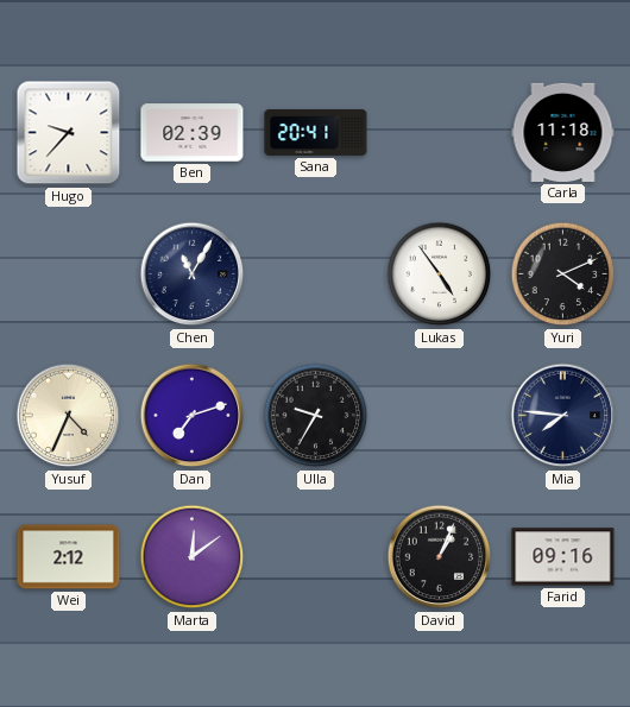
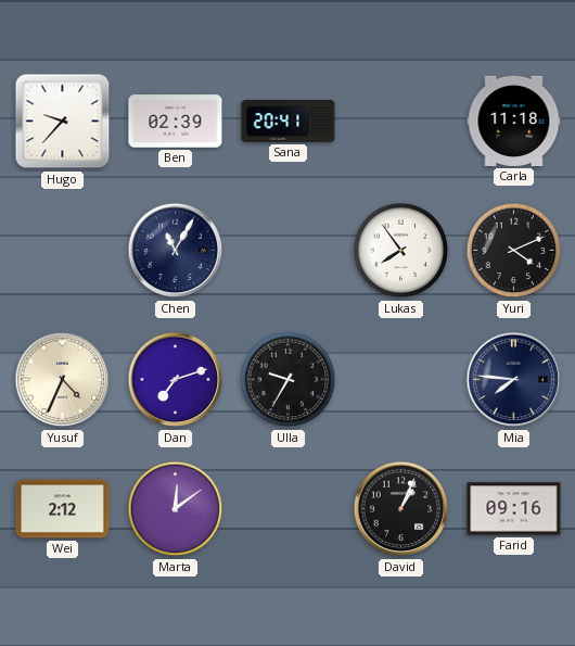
Lukas: 4:54 -> 7:54
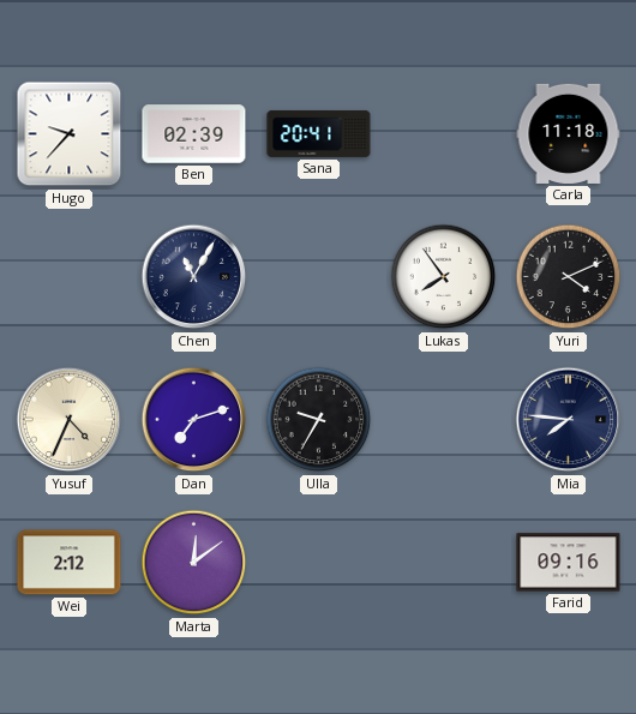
David: 1:04 -> none
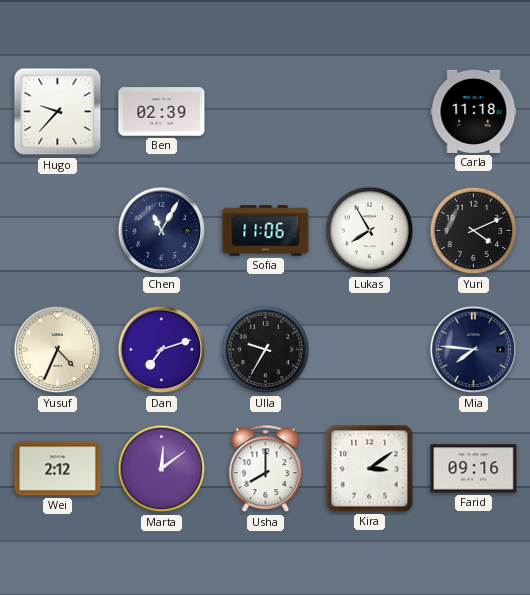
Sana: 20:41 -> none
Sofia: none -> 11:06
Lukas: 7:54 -> 7:55
Usha: none -> 8:00
Kira: none -> 3:09
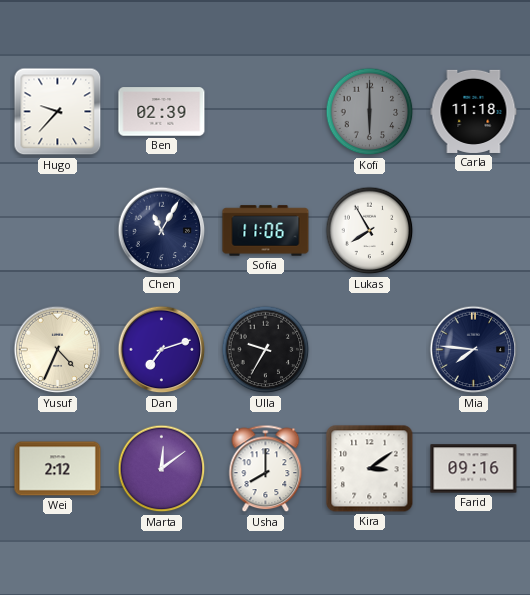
Kofi: none -> 6:00
Yuri: 4:11 -> none
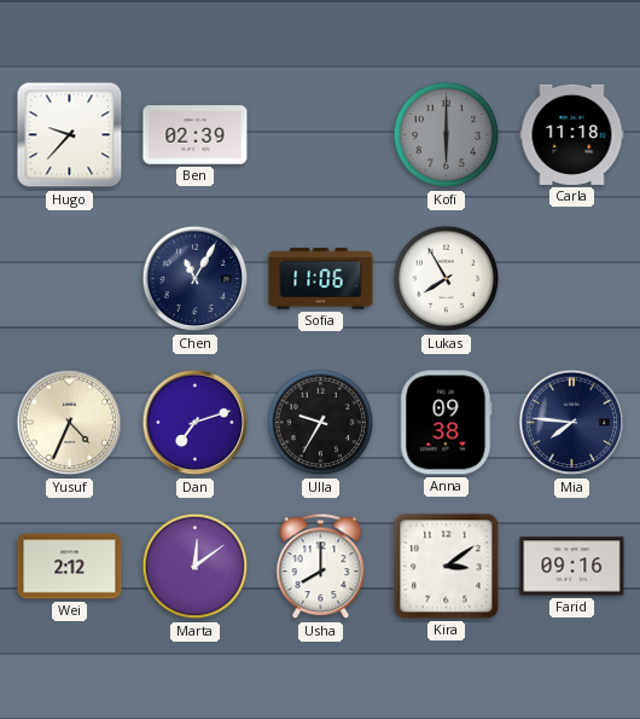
Anna: none -> 09:38
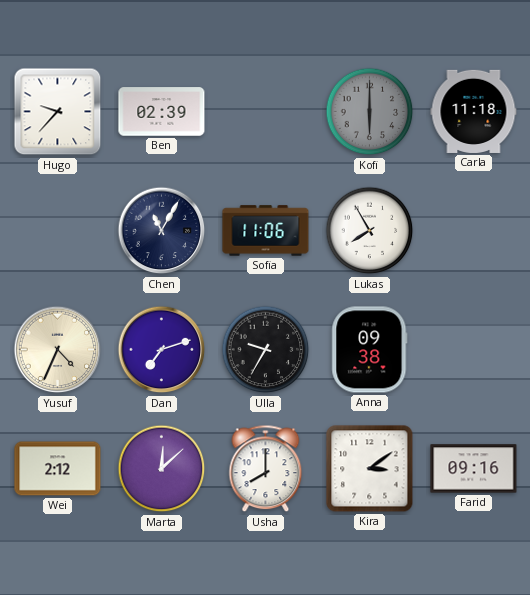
Mia: 7:46 -> none
Marta: 12:09 -> 12:08
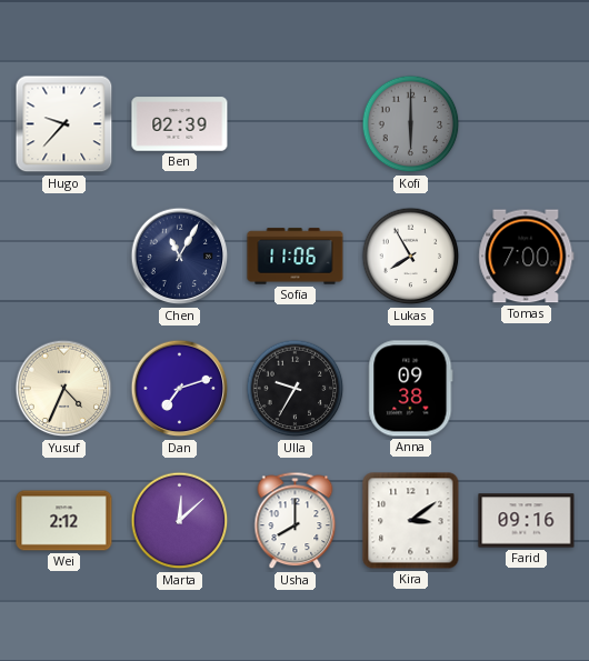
Carla: 11:18 -> none
Tomas: none -> 7:00
